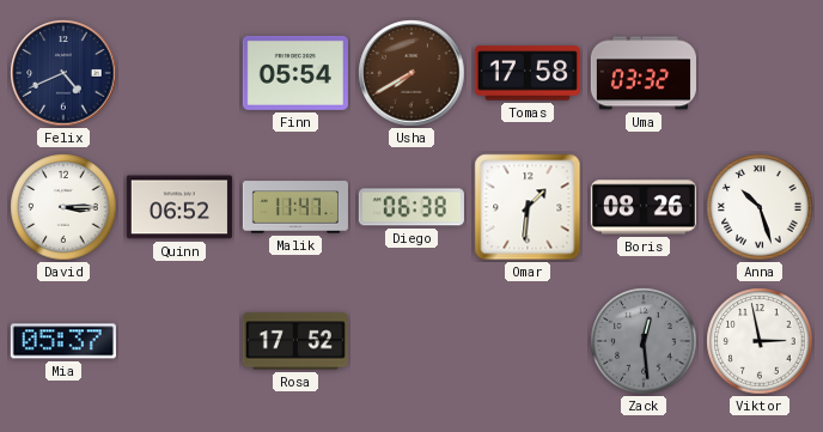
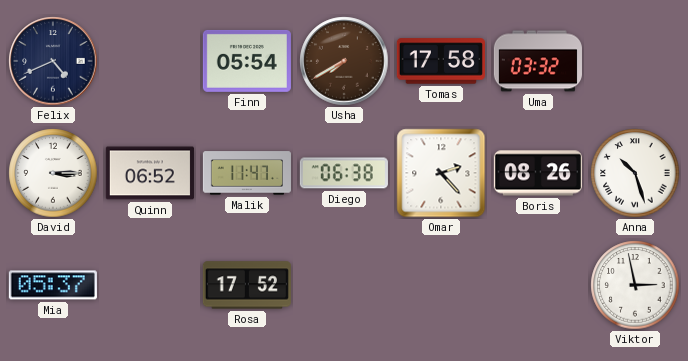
Omar: 1:31 -> 2:23
Zack: 12:29 -> none
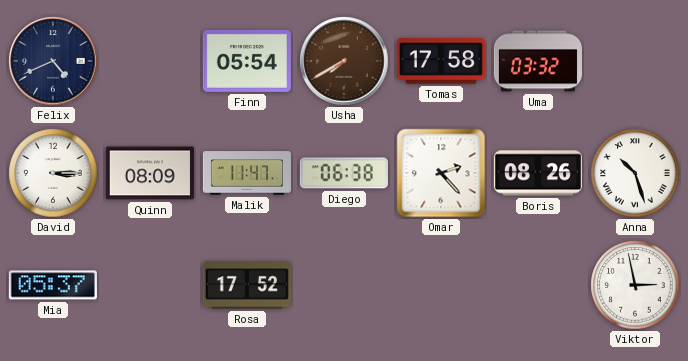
Quinn: 06:52 -> 08:09
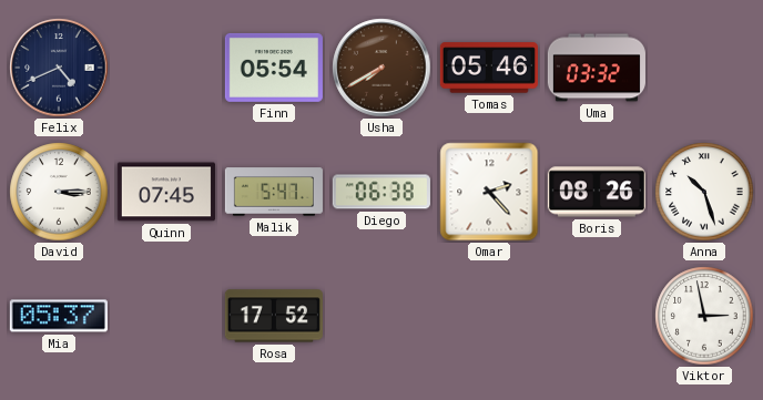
Tomas: 17:58 -> 05:46
Quinn: 08:09 -> 07:45
Malik: 11:47 -> 5:47
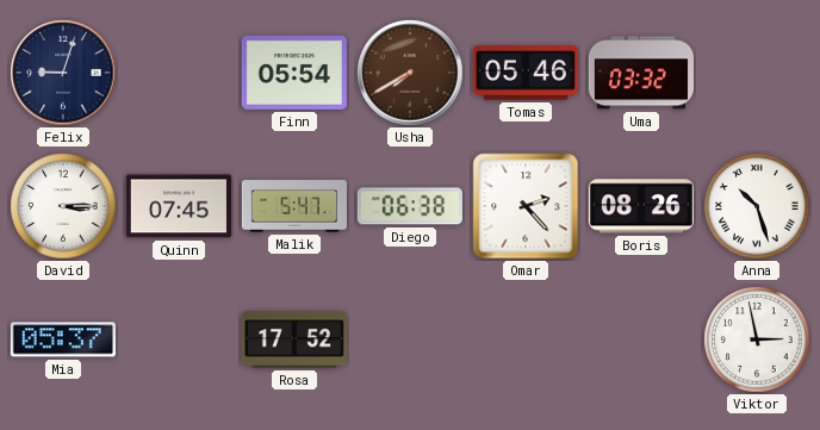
Felix: 4:41 -> 9:03
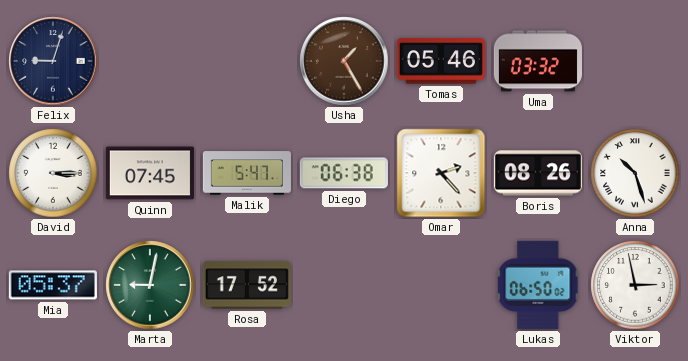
Finn: 05:54 -> none
Usha: 7:40 -> 1:25
Marta: none -> 9:02
Lukas: none -> 06:50
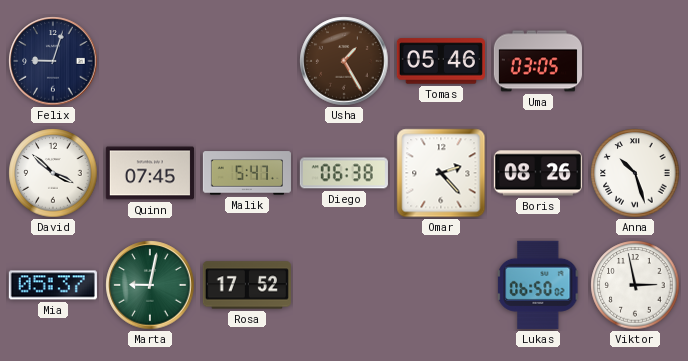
Uma: 03:32 -> 03:05
David: 3:15 -> 3:52
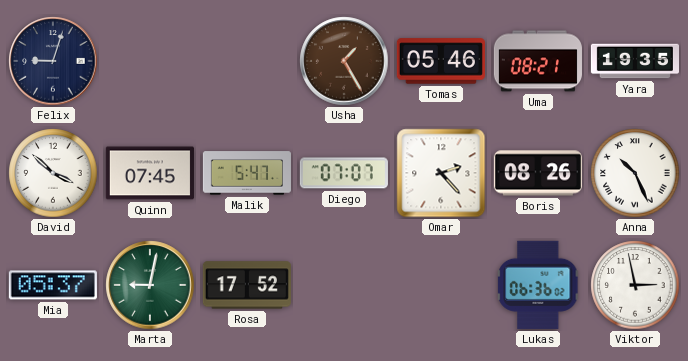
Uma: 03:05 -> 08:21
Yara: none -> 19:35
Diego: 06:38 -> 07:07
Anna: 10:27 -> 10:26
Lukas: 06:50 -> 06:36
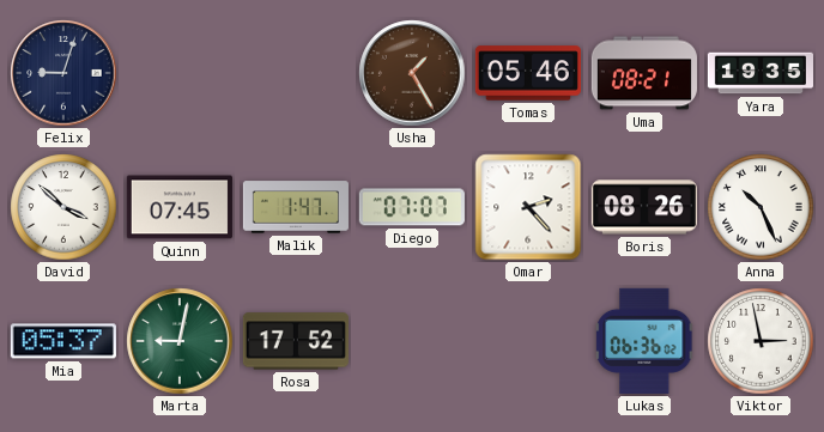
Malik: 5:47 -> 1:47
